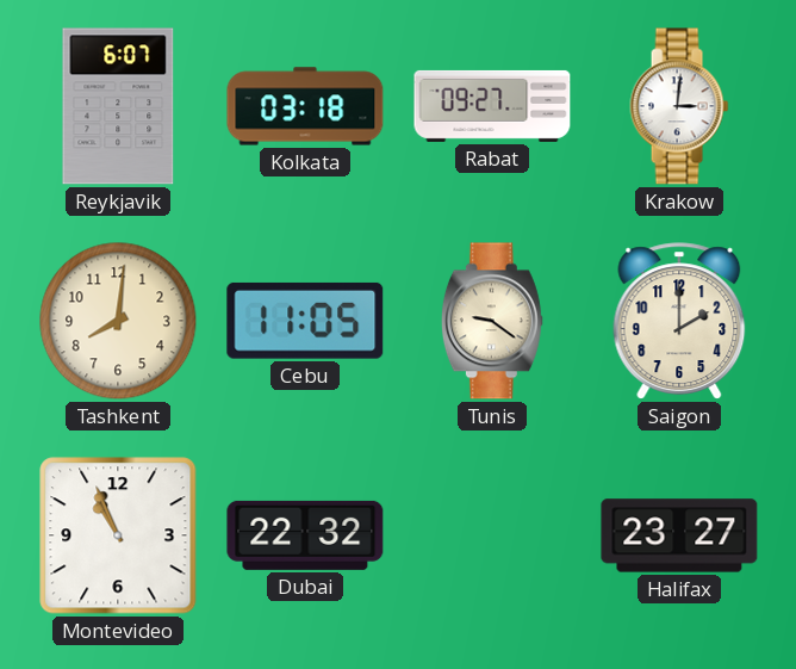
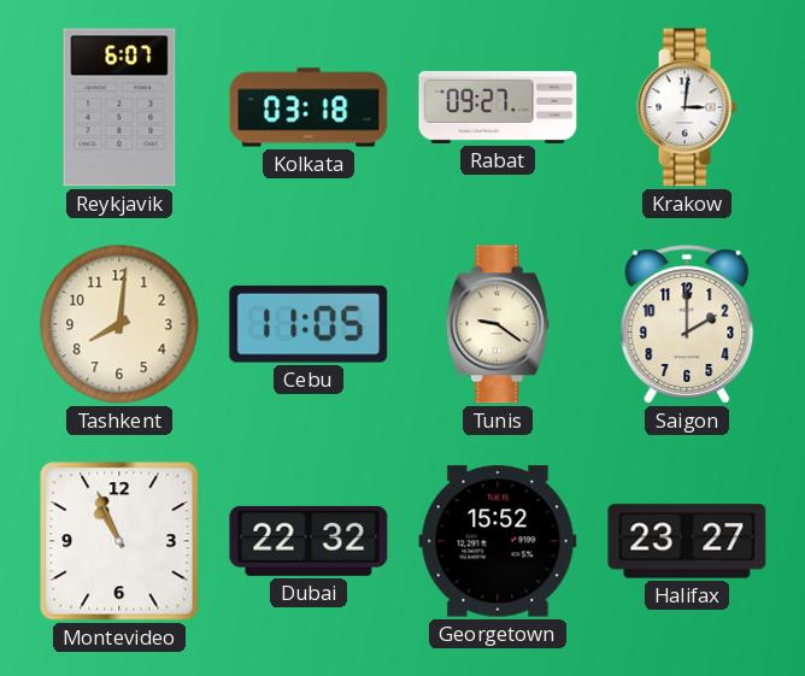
Georgetown: none -> 15:52
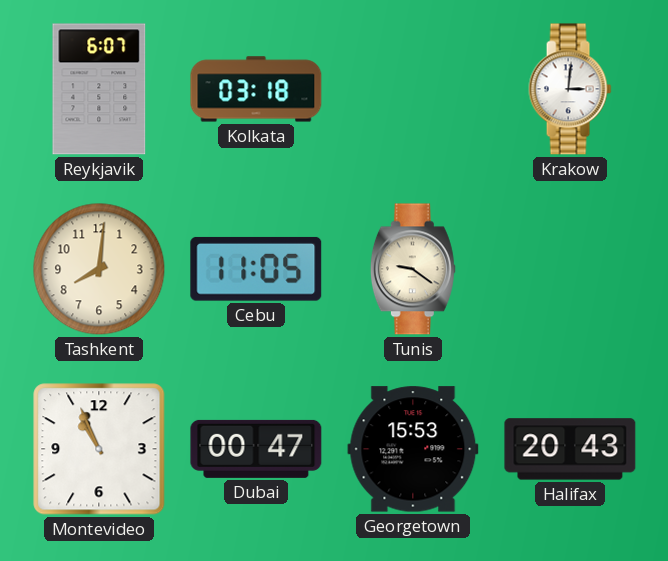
Rabat: 09:27 -> none
Saigon: 2:00 -> none
Dubai: 22:32 -> 00:47
Georgetown: 15:52 -> 15:53
Halifax: 23:27 -> 20:43
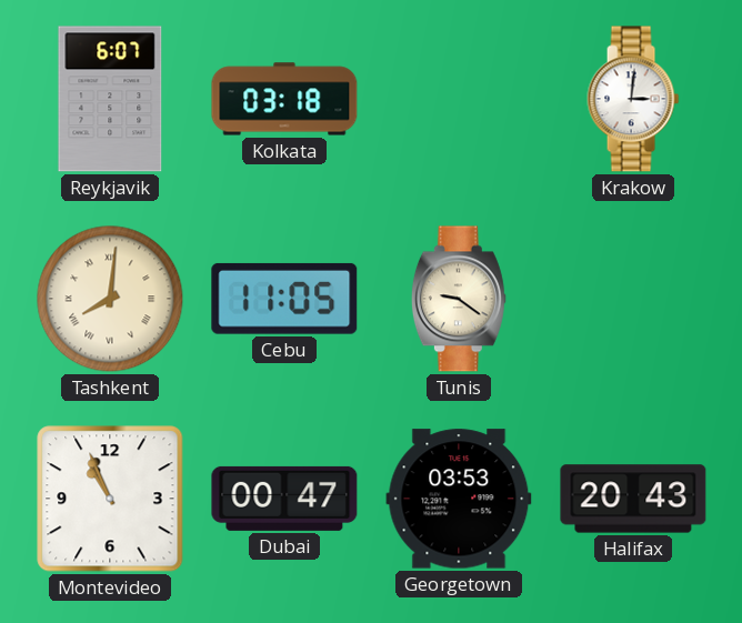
Tashkent numerals: Arabic -> Roman
Georgetown: 15:53 -> 03:53
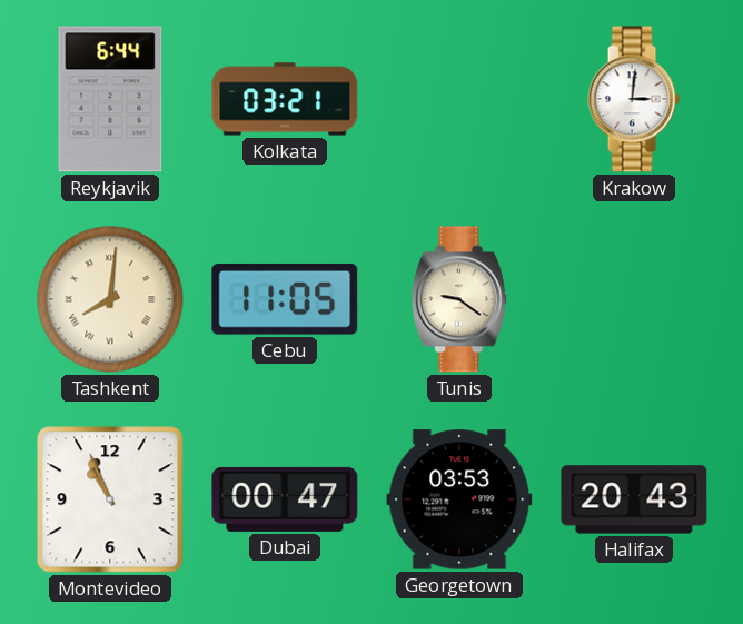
Reykjavik: 6:07 -> 6:44
Kolkata: 03:18 -> 03:21
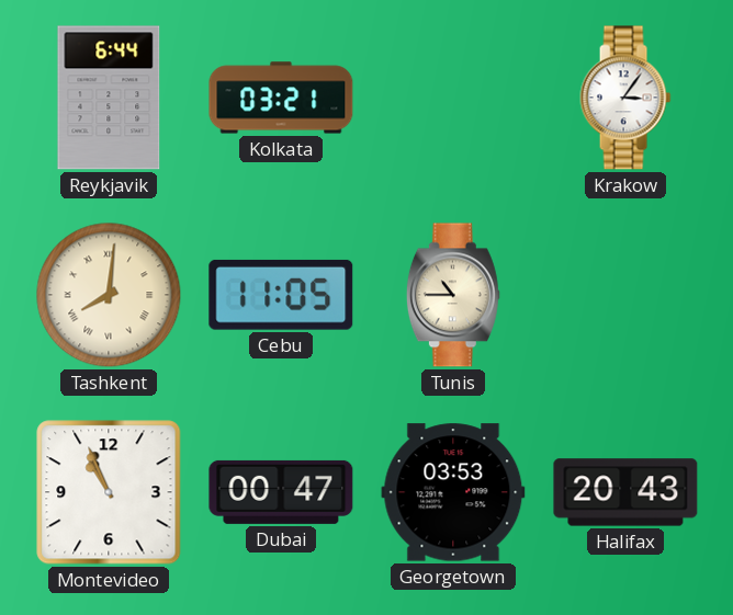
Krakow: 3:01 -> 3:06
Tunis: 9:21 -> 10:45
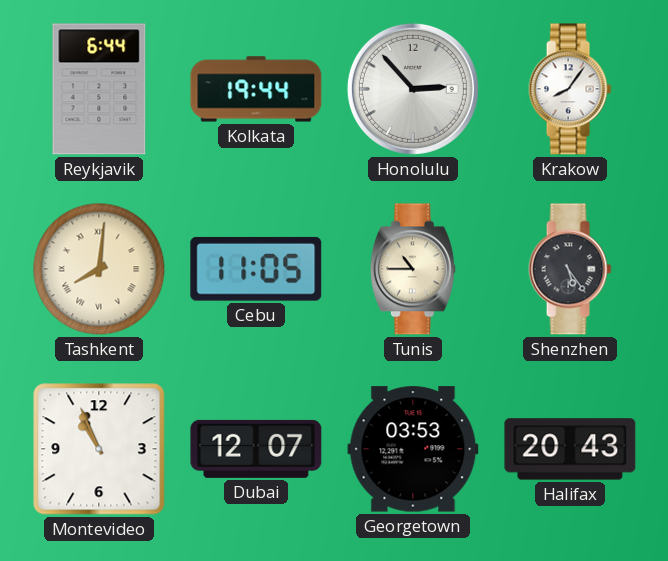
Kolkata: 03:21 -> 19:44
Honolulu: none -> 2:53
Krakow: 3:06 -> 8:06
Shenzhen: none -> 5:24
Dubai: 00:47 -> 12:07
